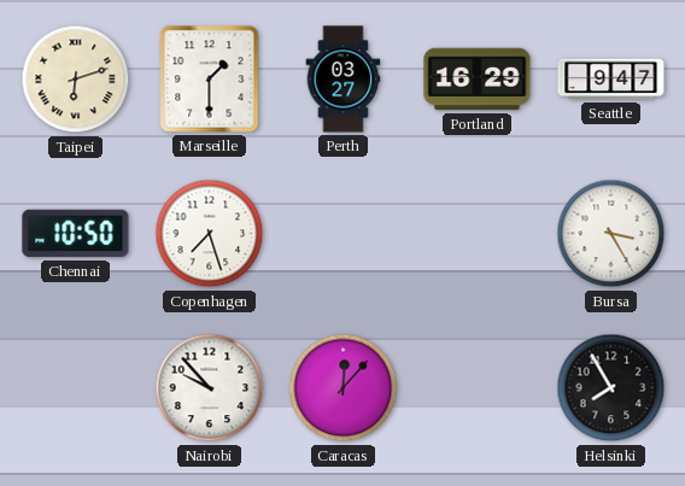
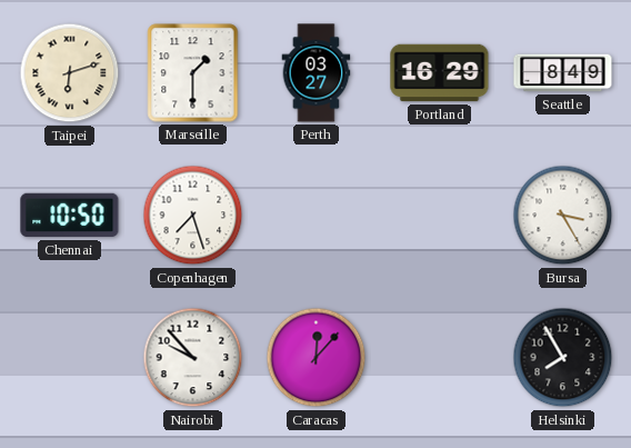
Seattle: 9:47 -> 8:49
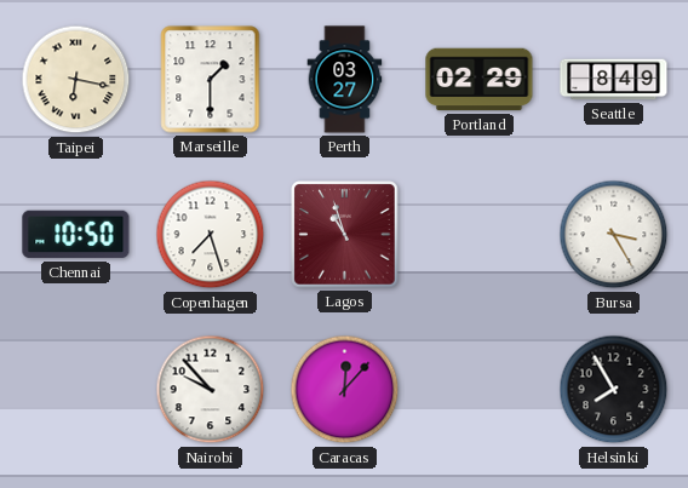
Taipei: 6:12 -> 6:17
Portland: 16:29 -> 02:29
Lagos: none -> 10:57
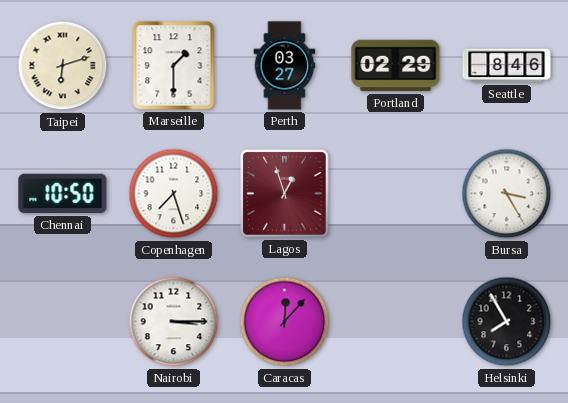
Taipei: 6:17 -> 6:12
Seattle: 8:49 -> 8:46
Lagos: 10:57 -> 12:57
Nairobi: 9:53 -> 3:15
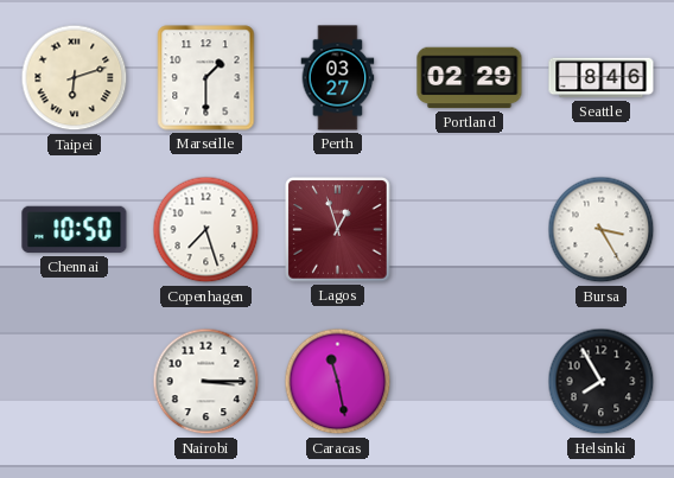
Caracas: 12:07 -> 11:28
